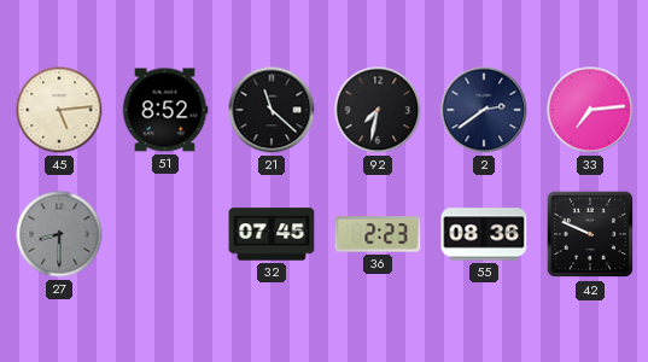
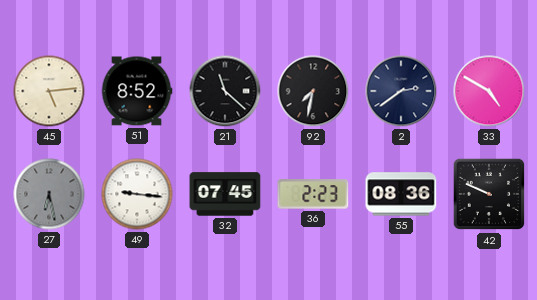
33: 7:14 -> 4:50
27: 8:30 -> 6:28
49: none -> 9:16
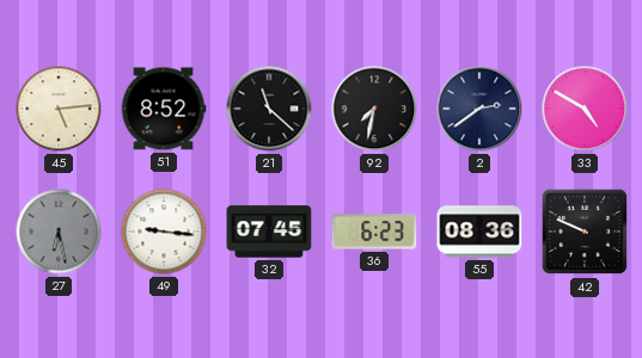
36: 2:23 -> 6:23
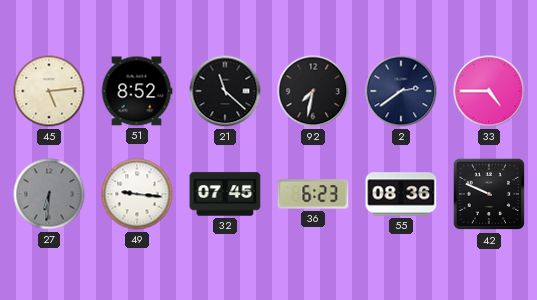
33: 4:50 -> 4:45
27: 6:28 -> 6:31
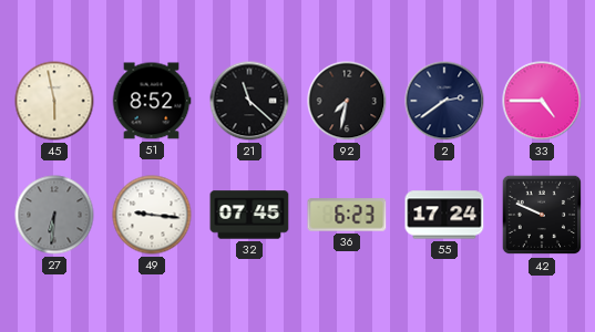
45: 5:14 -> 5:58
55: 08:36 -> 17:24
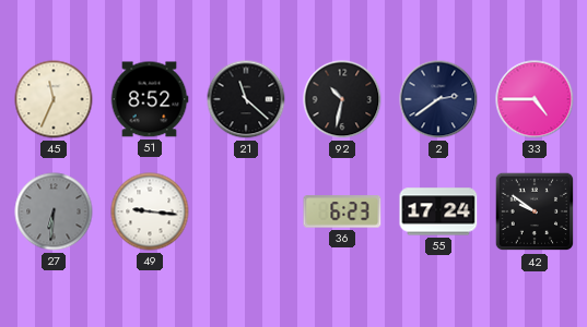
45: 5:58 -> 11:34
92: 7:32 -> 10:32
32: 07:45 -> none
42: 9:49 -> 9:51
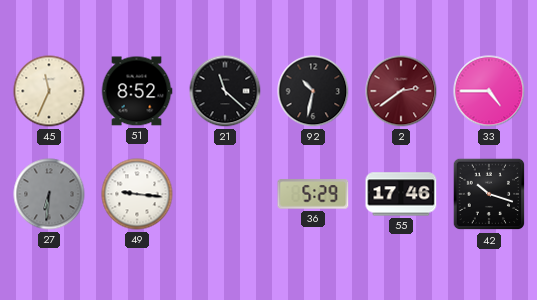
2 dial: navy -> burgundy
36: 6:23 -> 5:29
55: 17:24 -> 17:46
42: 9:51 -> 10:18
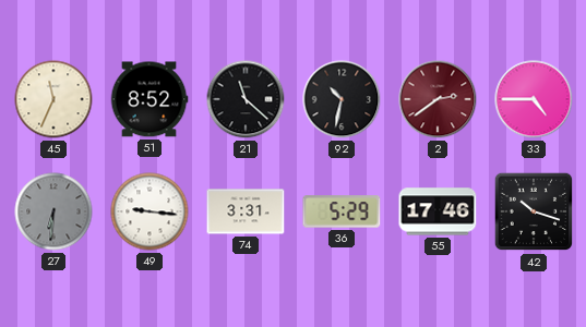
74: none -> 3:31
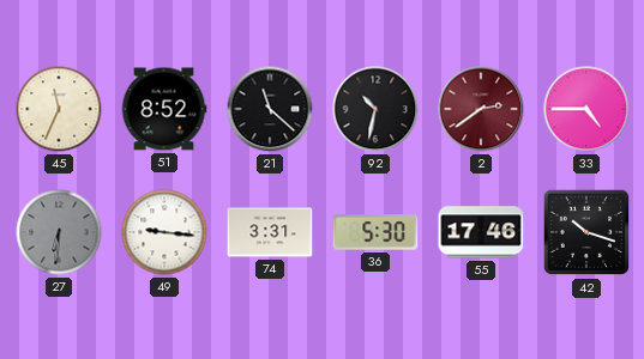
36: 5:29 -> 5:30
